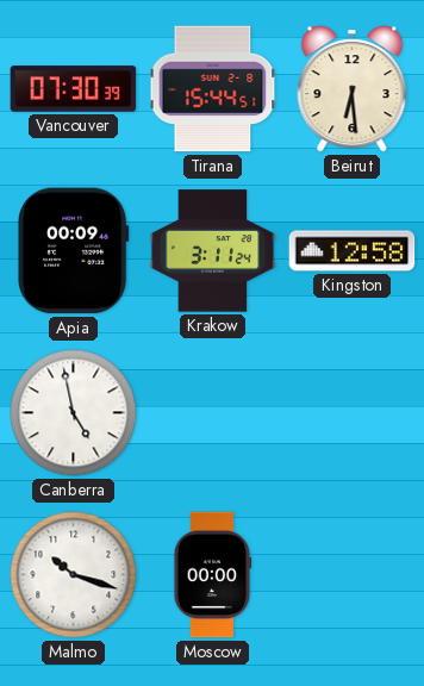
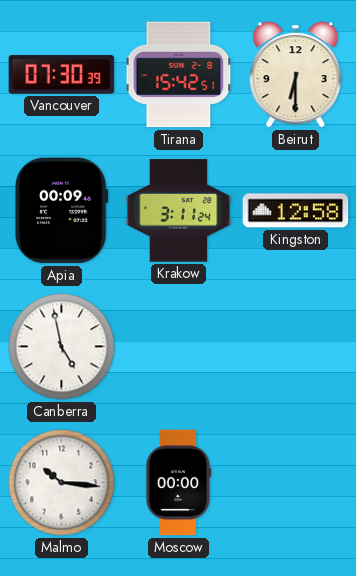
Tirana: 15:44 -> 15:42
Beirut: 6:29 -> 6:30
Malmo: 10:18 -> 10:16
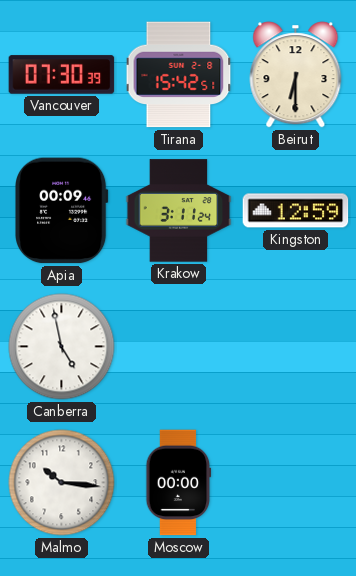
Kingston: 12:58 -> 12:59
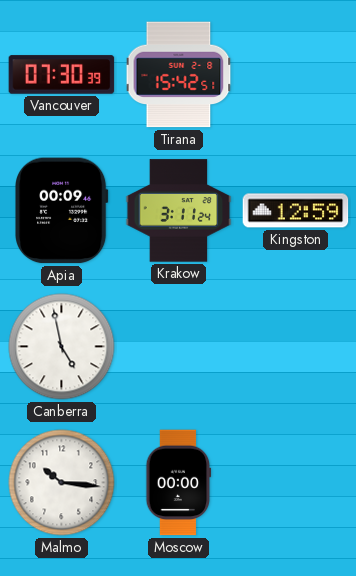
Beirut: 6:30 -> none
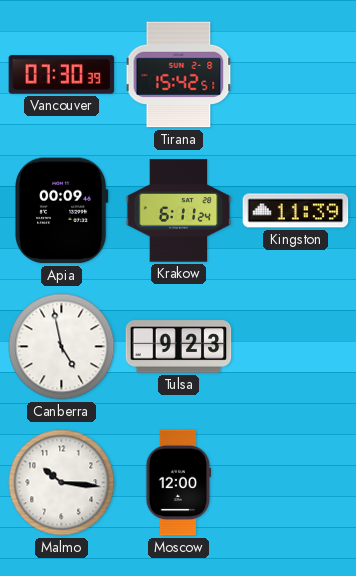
Krakow: 3:11 -> 6:11
Kingston: 12:59 -> 11:39
Tulsa: none -> 9:23
Moscow: 00:00 -> 12:00
